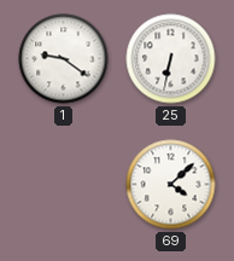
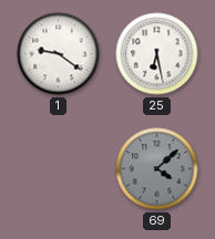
25: 6:32 -> 6:28
69 dial: white -> grey
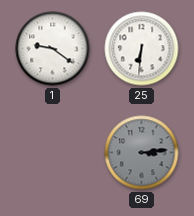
25: 6:28 -> 6:31
69: 4:08 -> 3:14
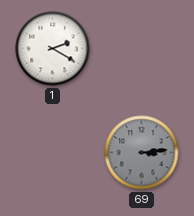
1: 9:21 -> 2:20
25: 6:31 -> none
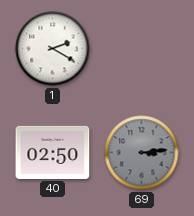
40: none -> 02:50
